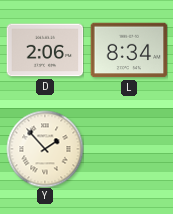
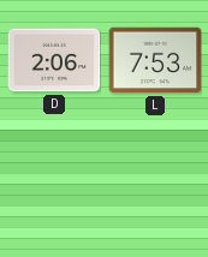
L: 8:34 -> 7:53
Y: 1:53 -> none
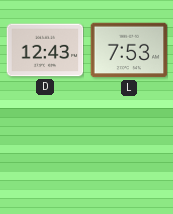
D: 2:06 -> 12:43
